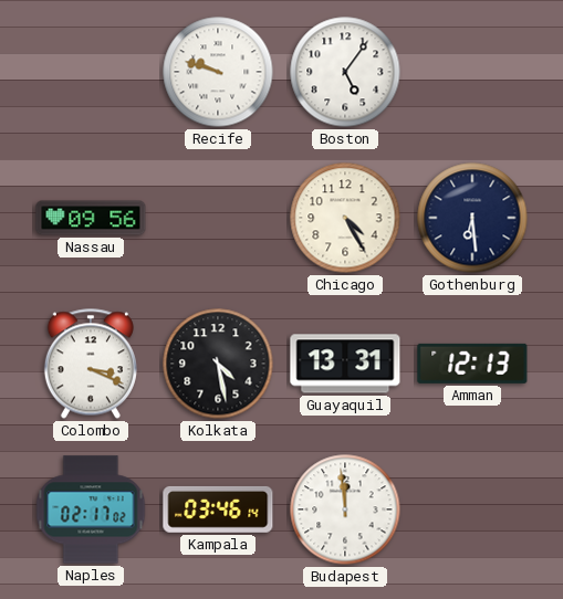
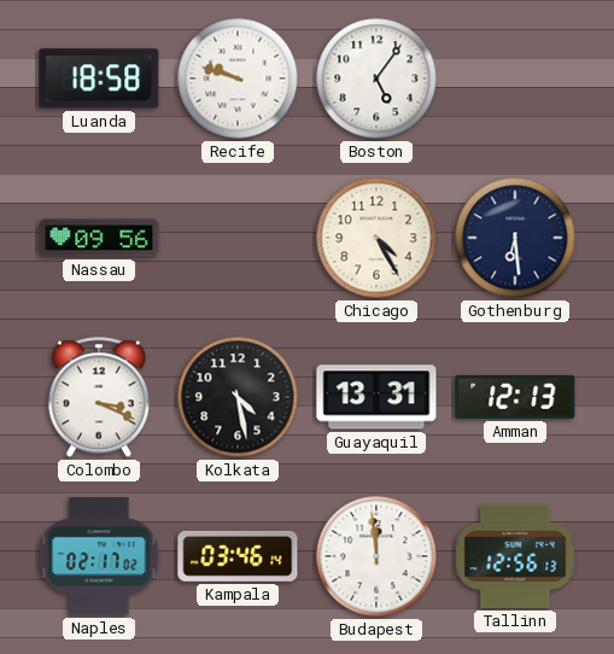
Luanda: none -> 18:58
Tallinn: none -> 12:56
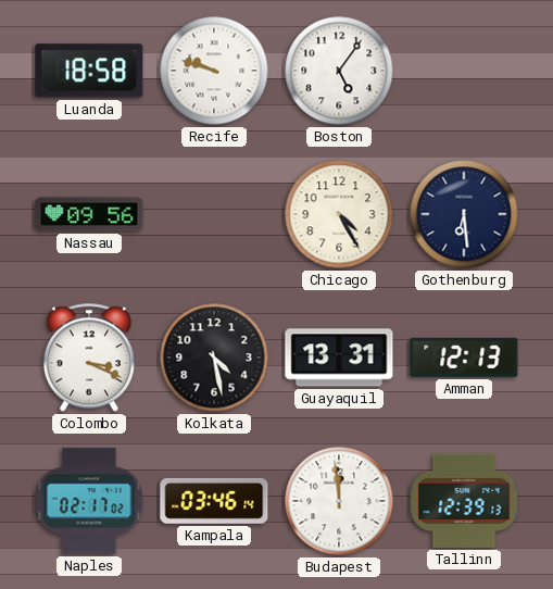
Tallinn: 12:56 -> 12:39
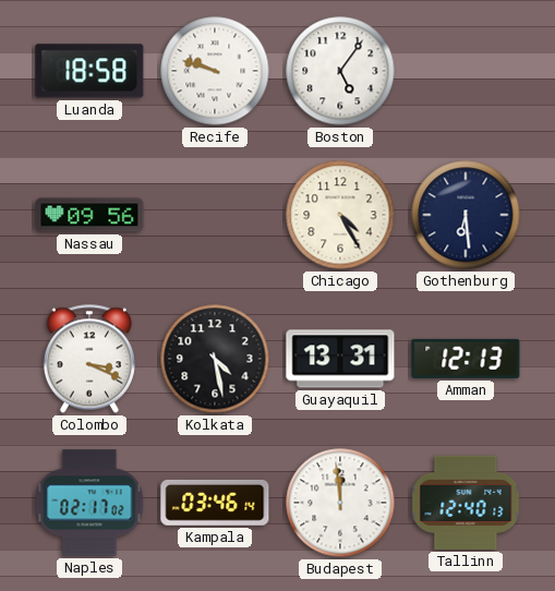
Tallinn: 12:39 -> 12:40
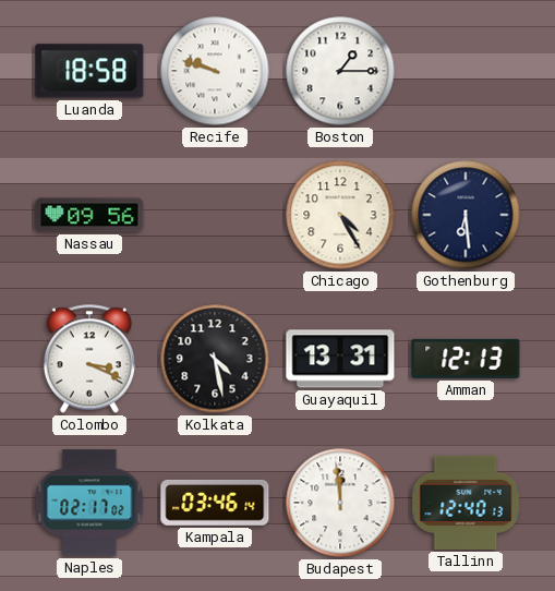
Boston: 5:06 -> 1:15
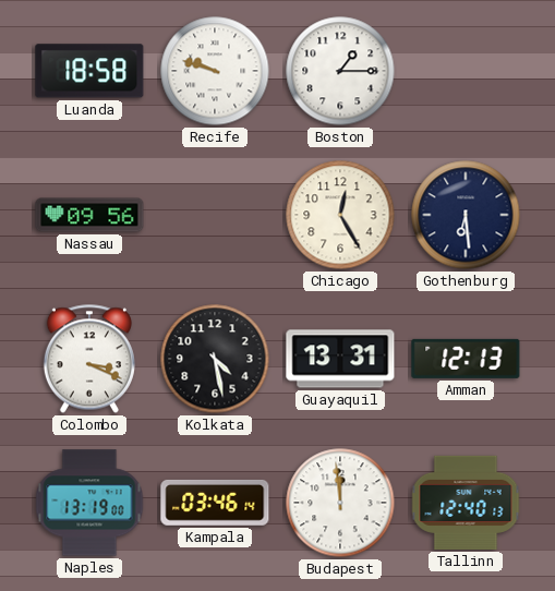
Chicago: 4:25 -> 12:25
Naples: 02:17 -> 13:19
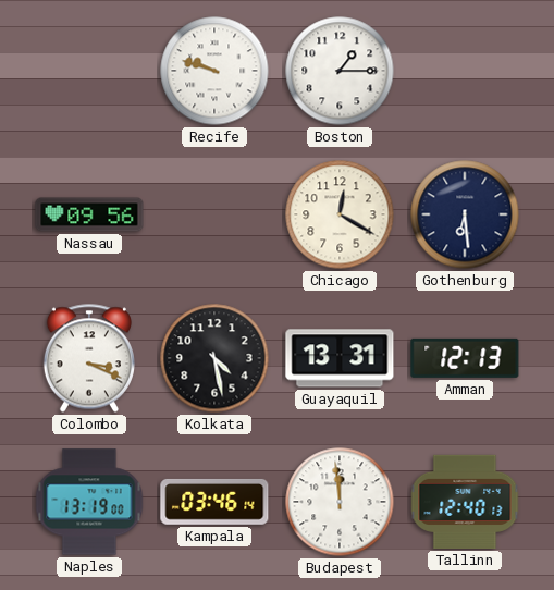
Luanda: 18:58 -> none
Chicago: 12:25 -> 12:20
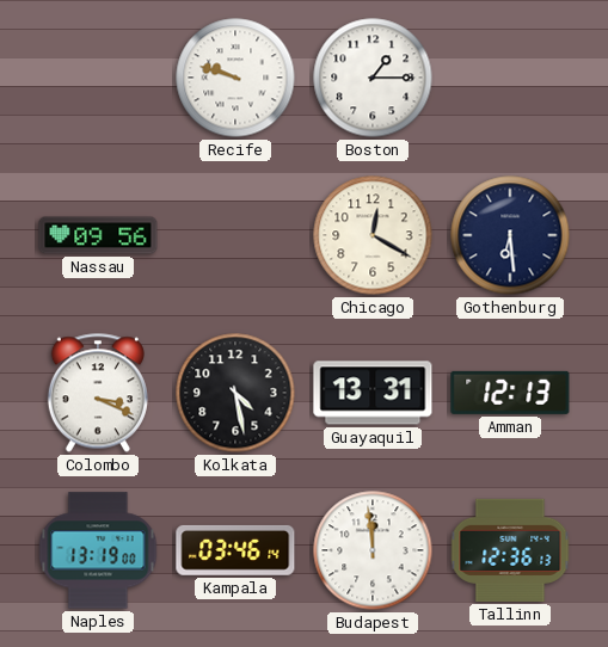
Tallinn: 12:40 -> 12:36
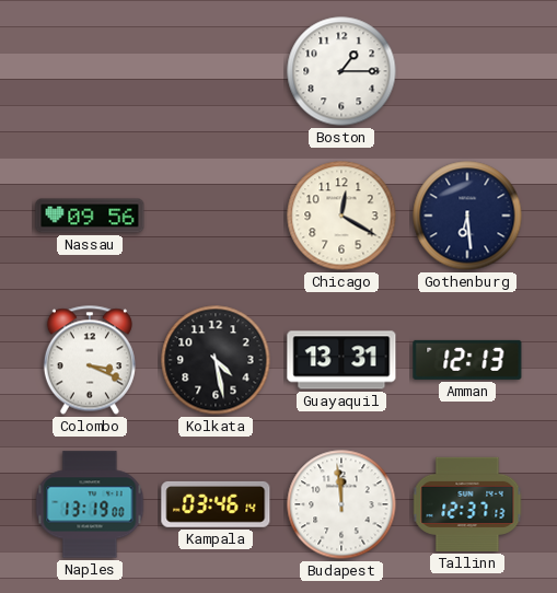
Recife: 9:48 -> none
Tallinn: 12:36 -> 12:37
